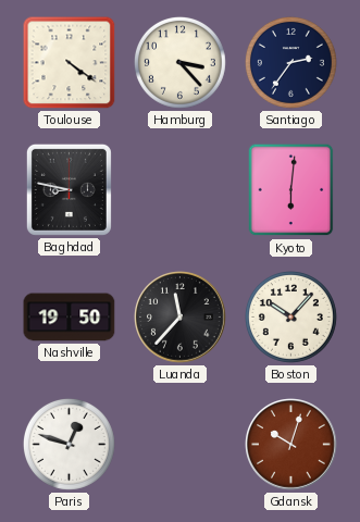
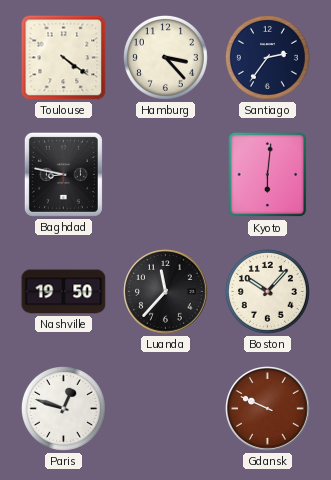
Gdansk: 10:03 -> 9:49
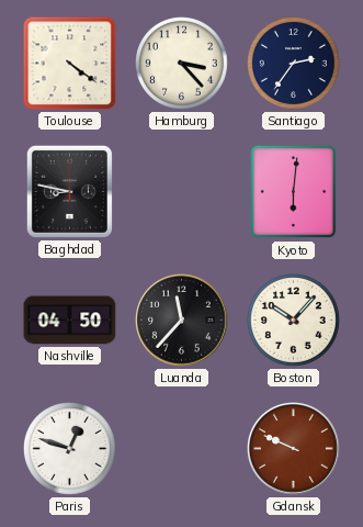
Nashville: 19:50 -> 04:50
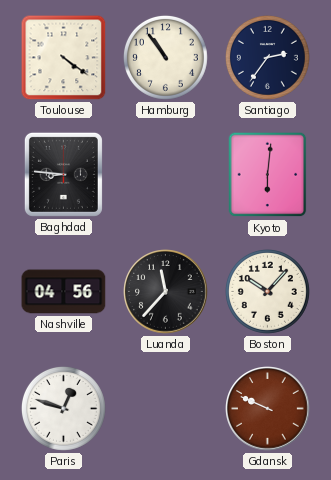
Hamburg: 3:23 -> 10:54
Baghdad: 8:47 -> 8:46
Nashville: 04:50 -> 04:56
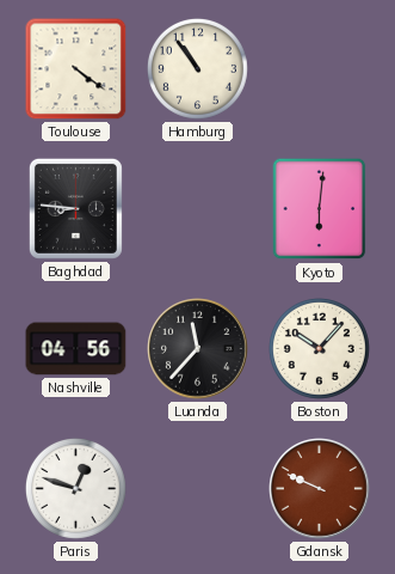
Santiago: 2:36 -> none
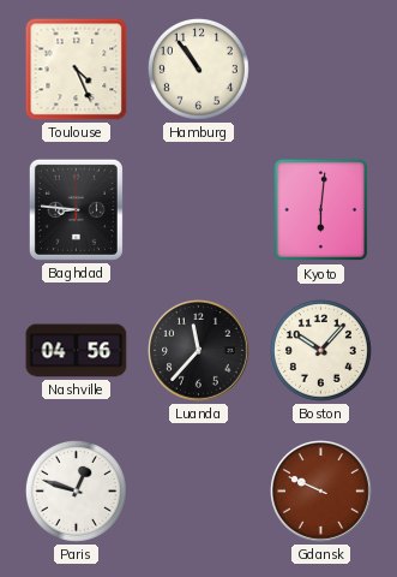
Toulouse: 4:21 -> 4:26
